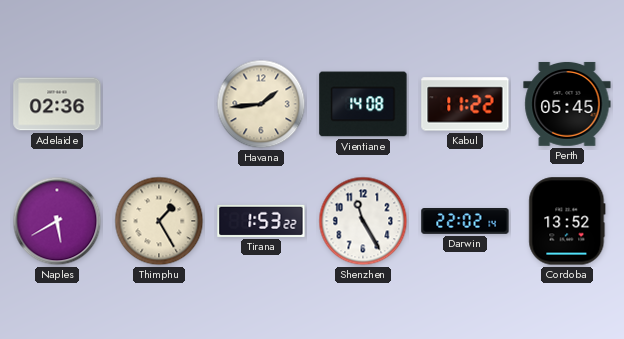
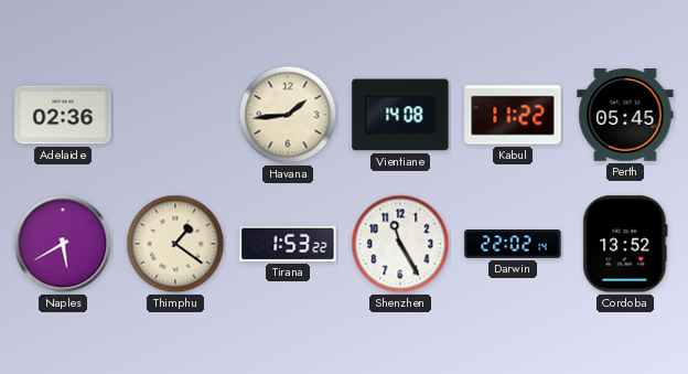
Thimphu: 1:25 -> 1:21
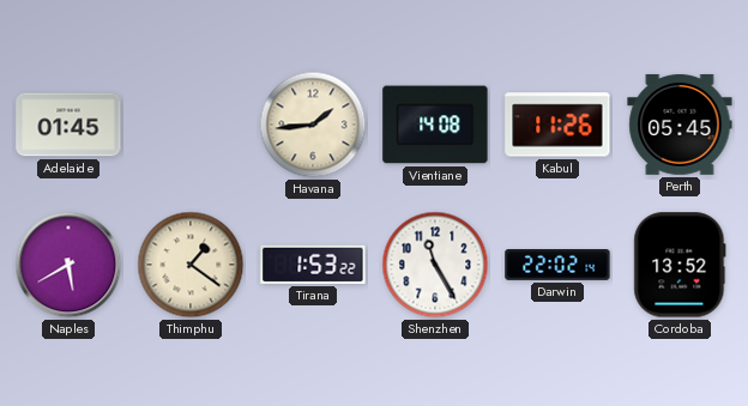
Adelaide: 02:36 -> 01:45
Kabul: 11:22 -> 11:26
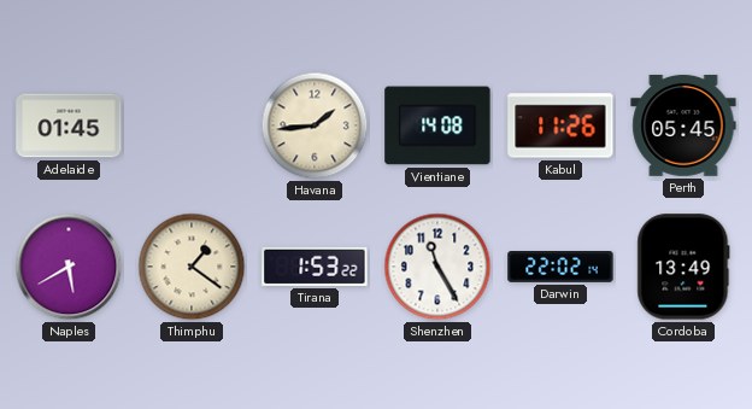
Cordoba: 13:52 -> 13:49
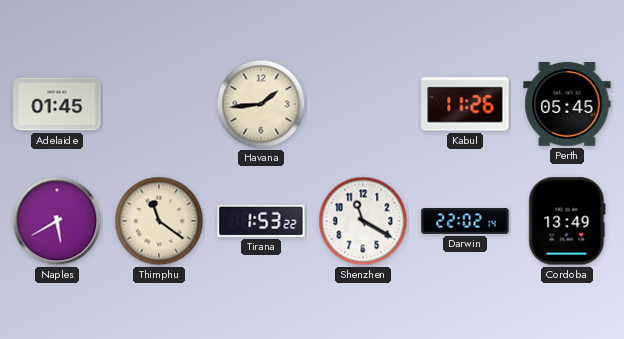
Vientiane: 14:08 -> none
Thimphu: 1:21 -> 11:21
Shenzhen: 11:25 -> 11:20
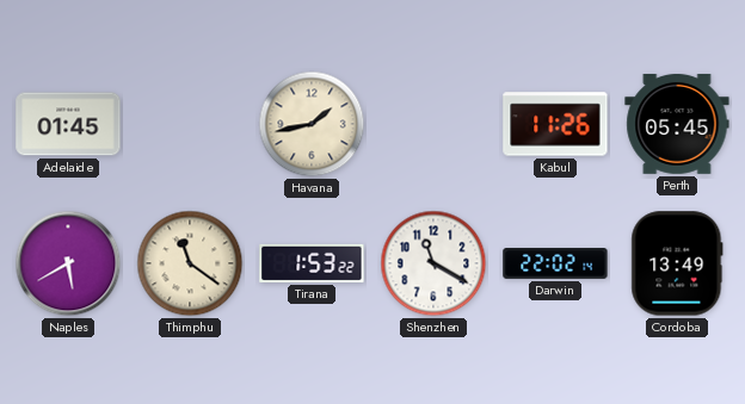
Havana: 1:44 -> 1:43
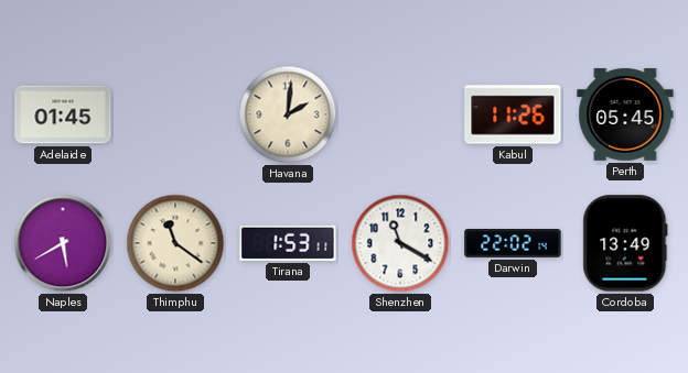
Havana: 1:43 -> 2:01
Tirana: 1:53:22 -> 1:53:11
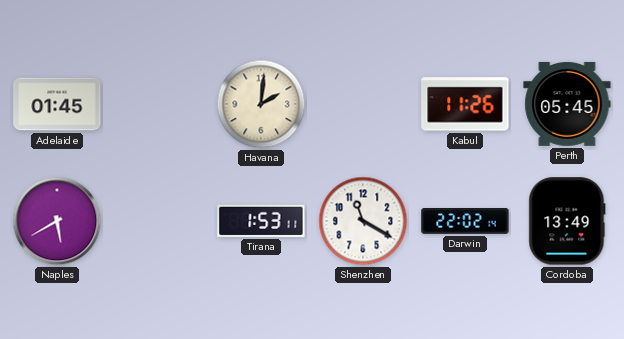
Thimphu: 11:21 -> none
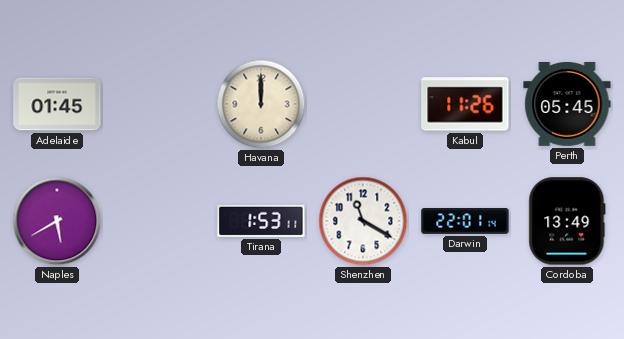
Havana: 2:01 -> 12:00
Darwin: 22:02 -> 22:01
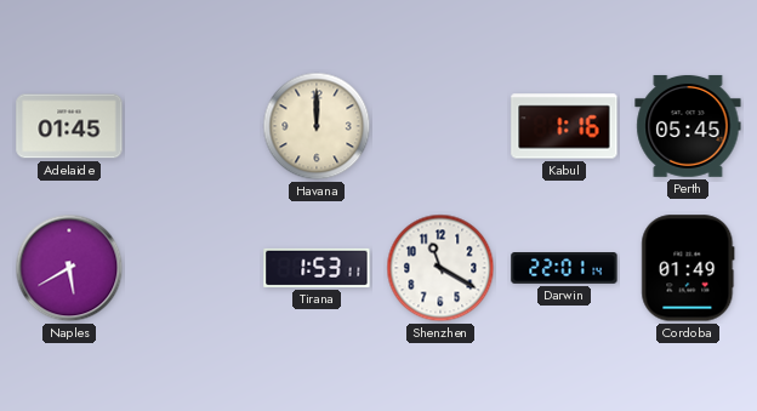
Kabul: 11:26 -> 1:16
Cordoba: 13:49 -> 01:49
